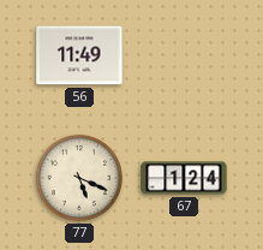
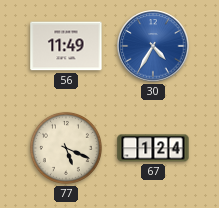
30: none -> 4:35
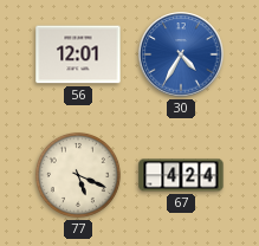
56: 11:49 -> 12:01
67: 1:24 -> 4:24
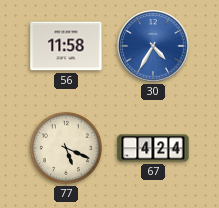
56: 12:01 -> 11:58
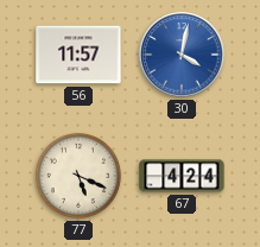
56: 11:58 -> 11:57
30: 4:35 -> 4:02
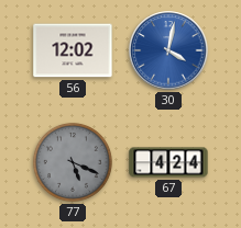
56: 11:57 -> 12:02
77 dial: cream -> grey
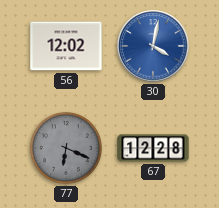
77: 5:19 -> 6:19
67: 4:24 -> 12:28
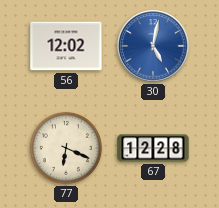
30: 4:02 -> 5:02
77 dial: grey -> cream
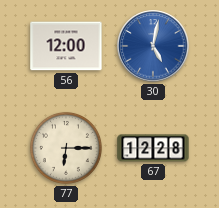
56: 12:02 -> 12:00
77: 6:19 -> 6:15
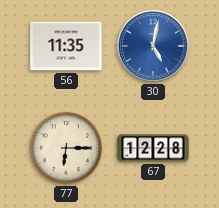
56: 12:00 -> 11:35
